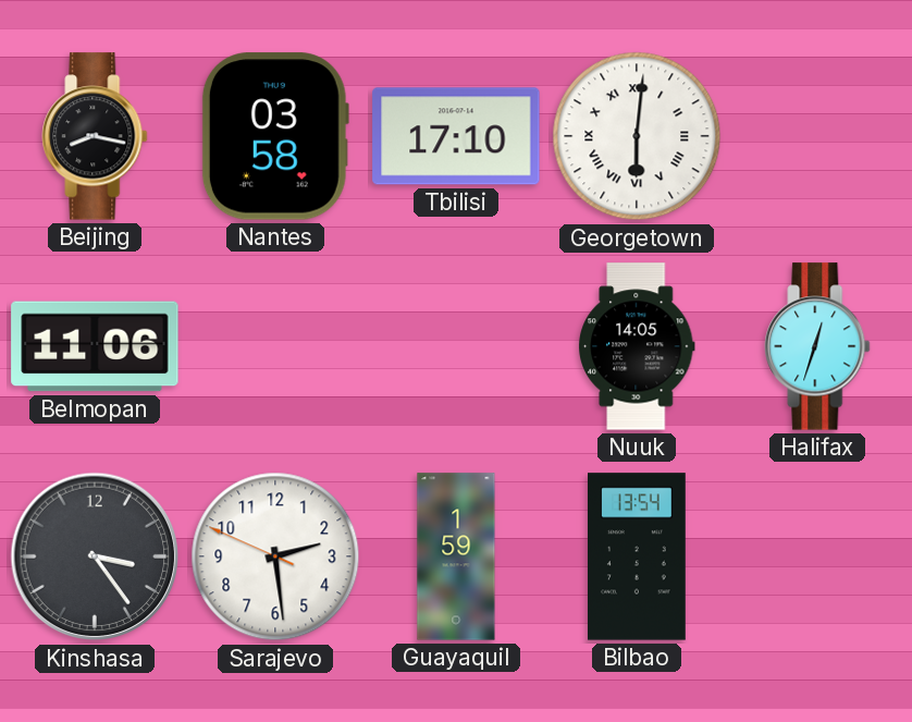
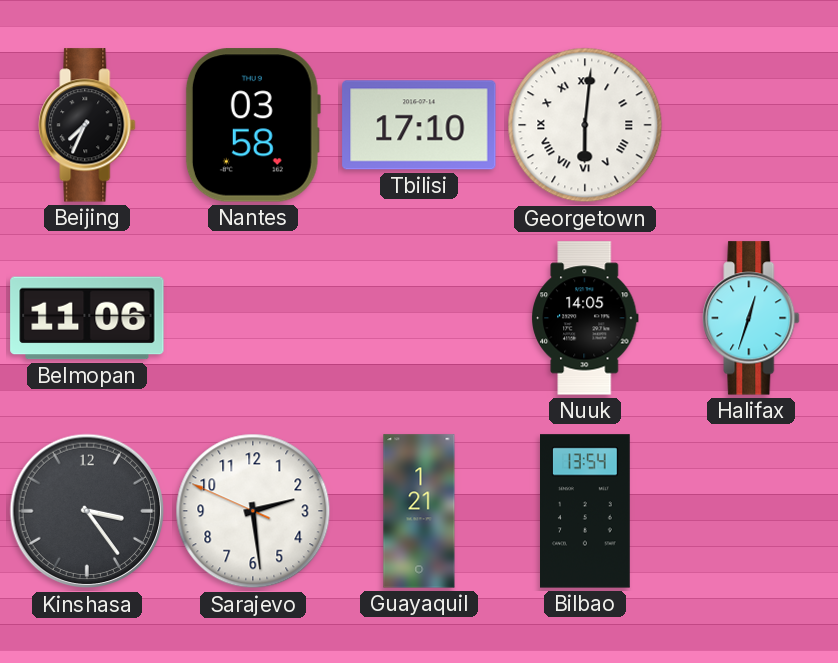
Beijing: 8:17 -> 7:34
Guayaquil: 1:59 -> 1:21
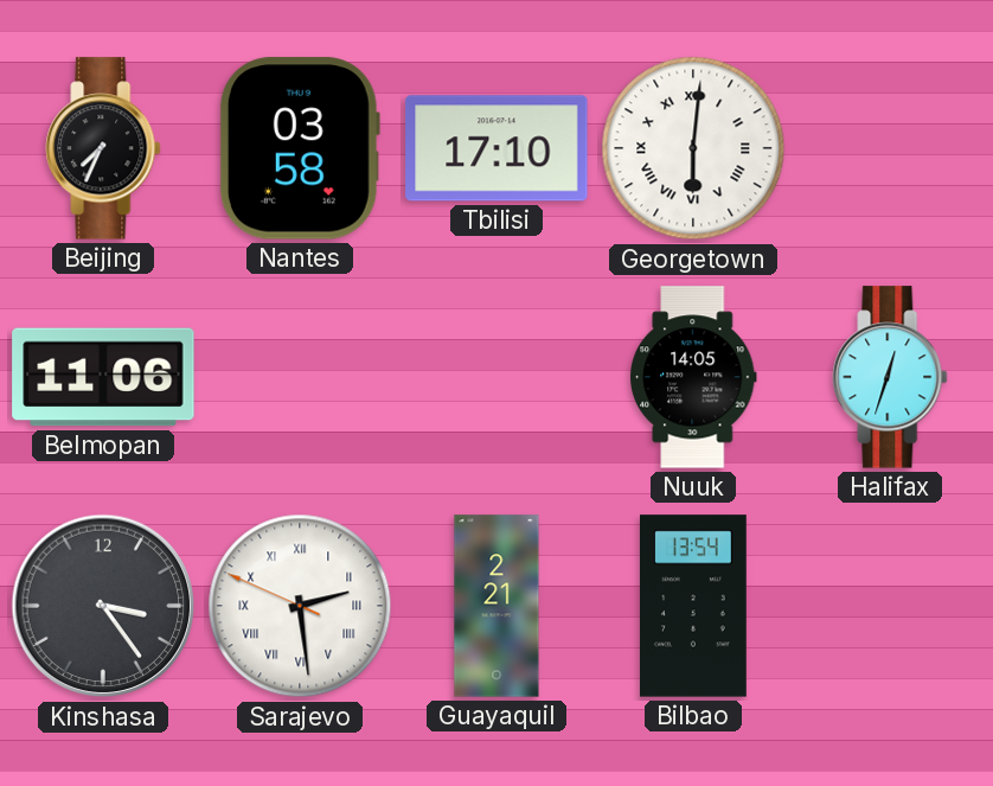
Sarajevo numerals: Arabic -> Roman
Guayaquil: 1:21 -> 2:21
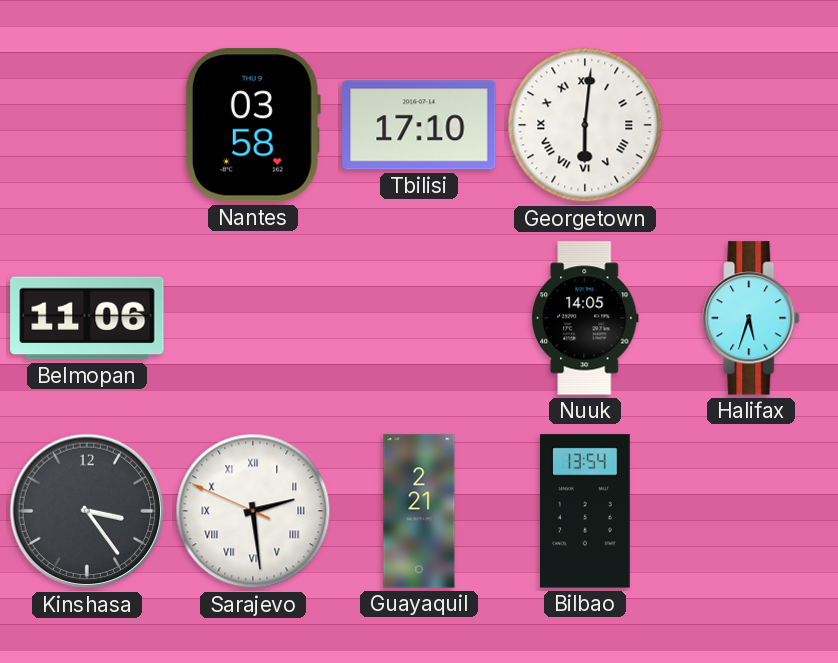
Beijing: 7:34 -> none
Halifax: 12:33 -> 5:33
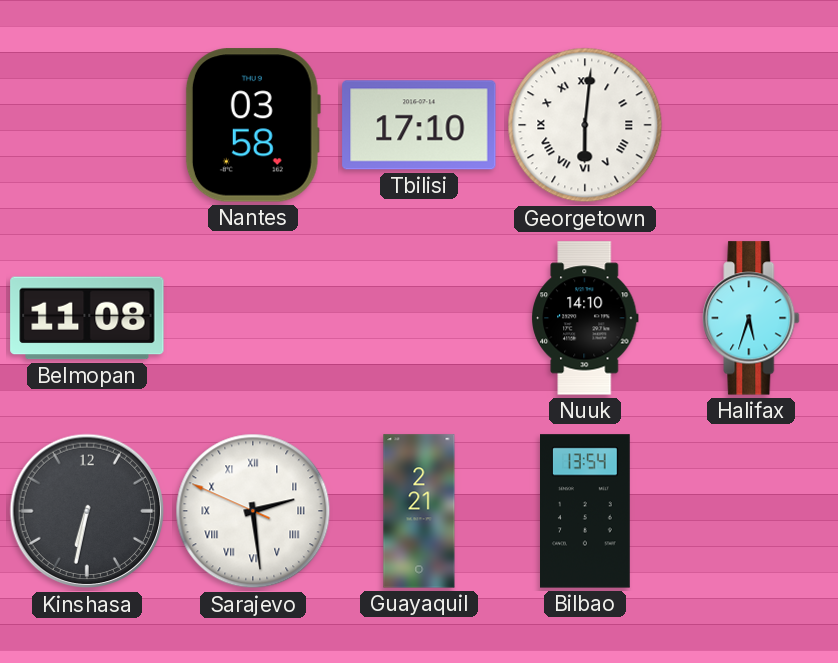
Belmopan: 11:06 -> 11:08
Nuuk: 14:05 -> 14:10
Kinshasa: 3:24 -> 6:32
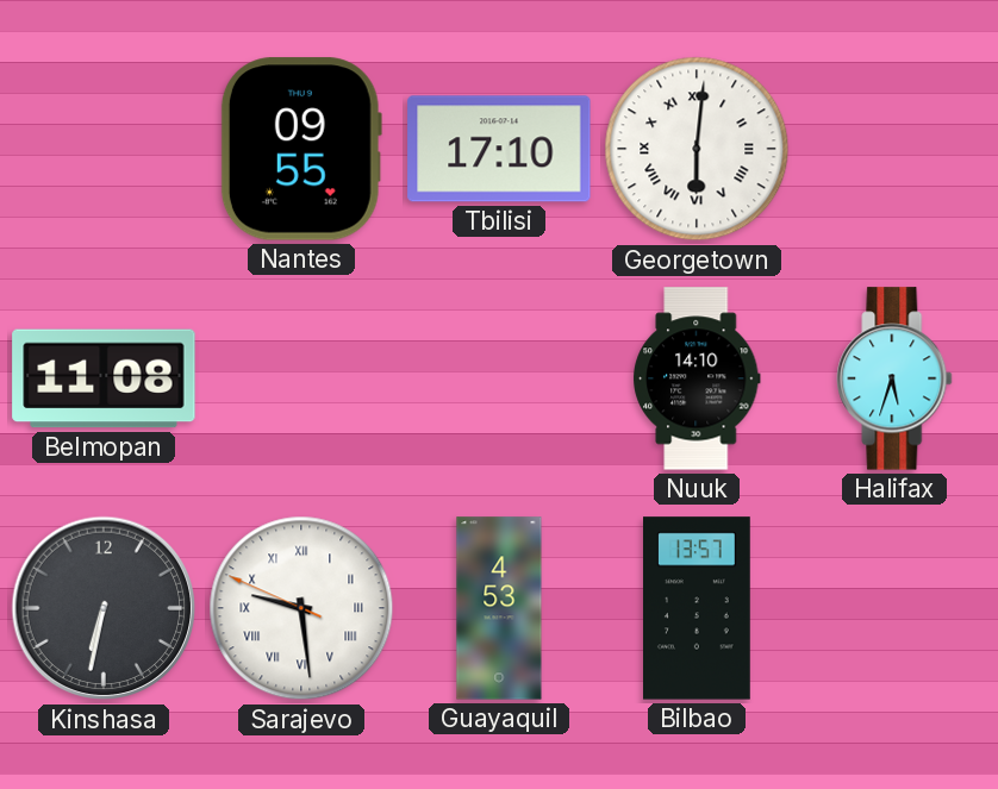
Nantes: 03:58 -> 09:55
Sarajevo: 2:28 -> 9:28
Guayaquil: 2:21 -> 4:53
Bilbao: 13:54 -> 13:57
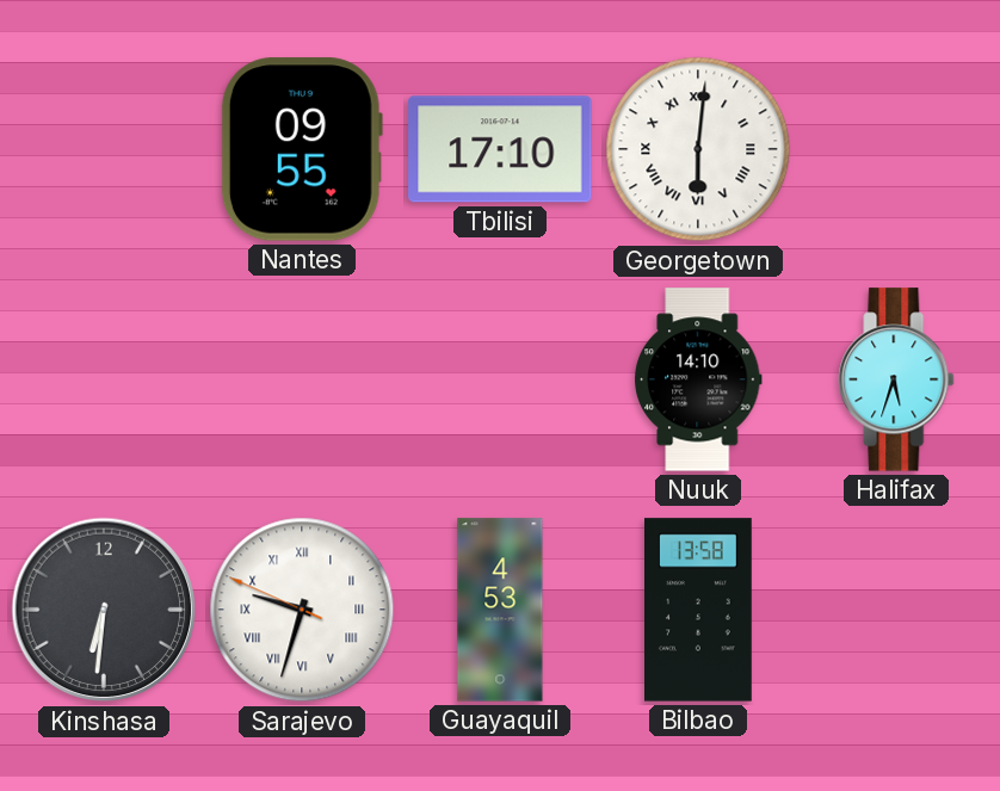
Belmopan: 11:08 -> none
Kinshasa: 6:32 -> 6:31
Sarajevo: 9:28 -> 9:32
Bilbao: 13:57 -> 13:58
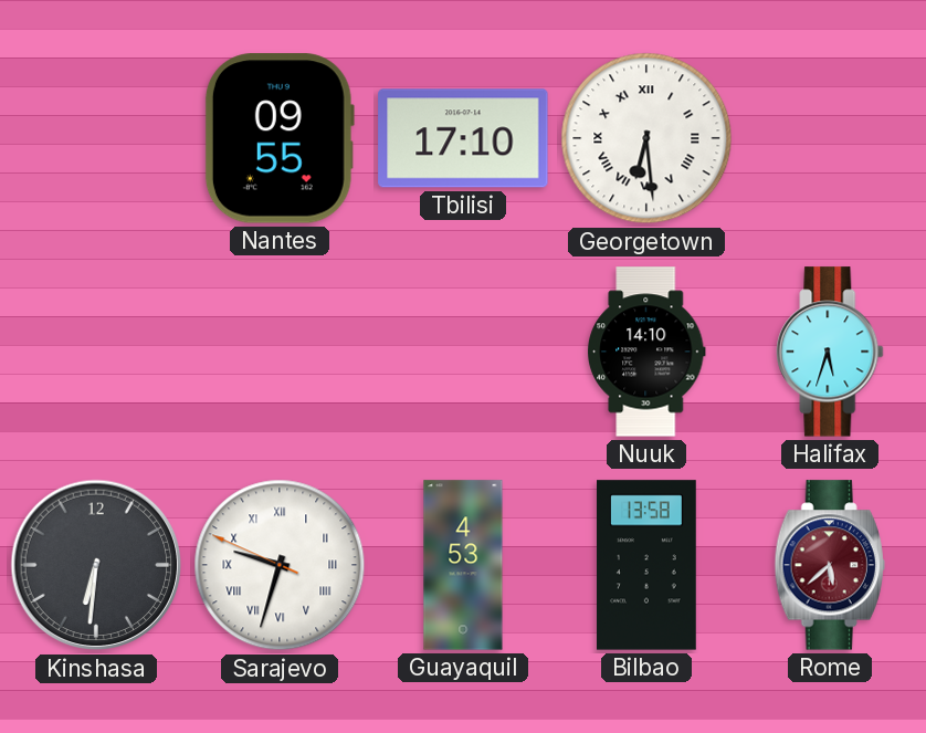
Georgetown: 6:01 -> 6:29
Rome: none -> 5:38
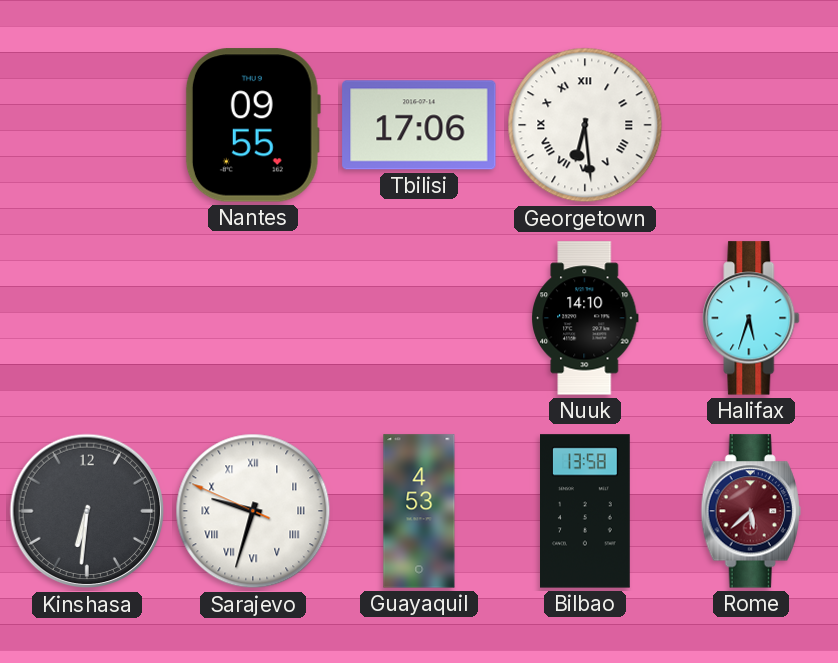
Tbilisi: 17:10 -> 17:06
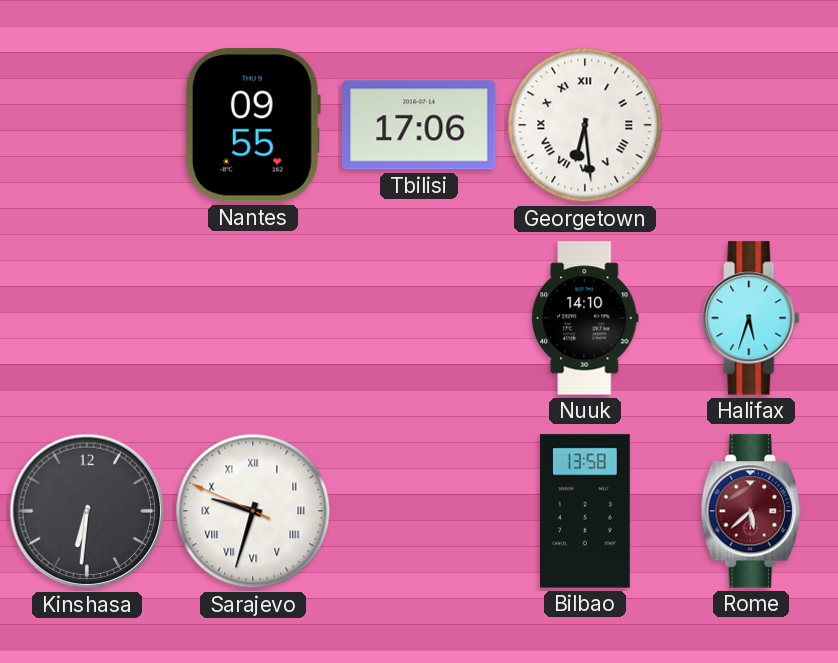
Guayaquil: 4:53 -> none
